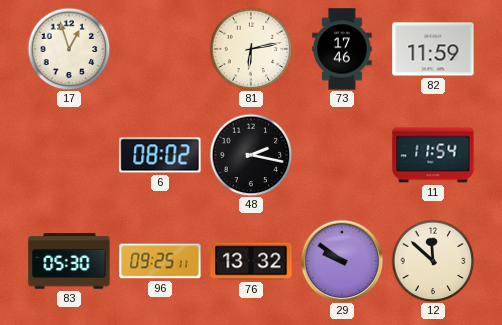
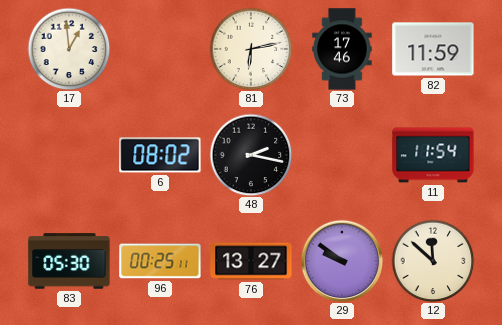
17: 12:57 -> 12:59
96: 09:25 -> 00:25
76: 13:32 -> 13:27
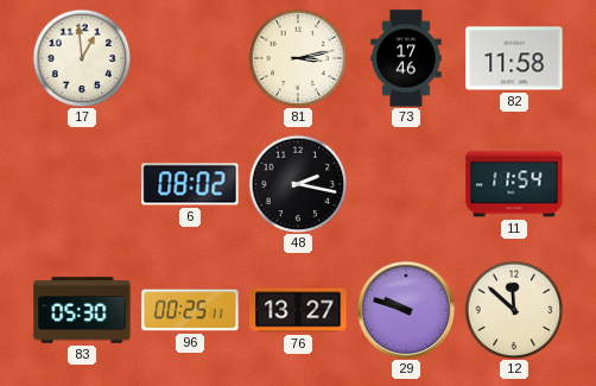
81: 6:13 -> 3:13
82: 11:59 -> 11:58
29: 9:51 -> 9:48
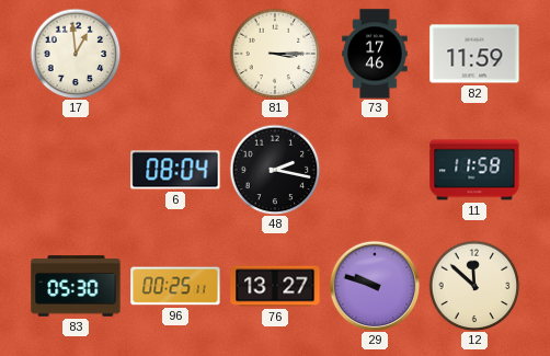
81: 3:13 -> 3:15
82: 11:58 -> 11:59
6: 08:02 -> 08:04
11: 11:54 -> 11:58
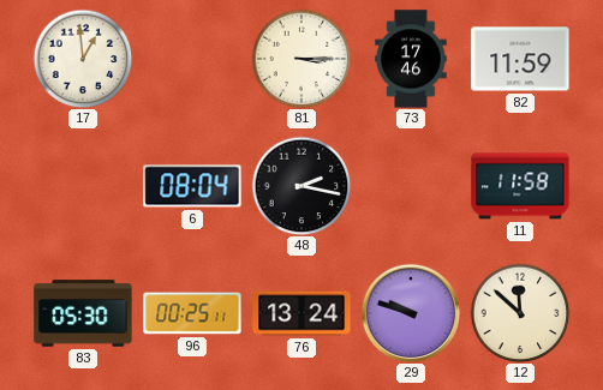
76: 13:27 -> 13:24
